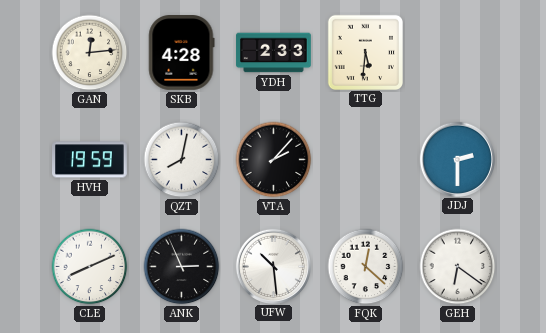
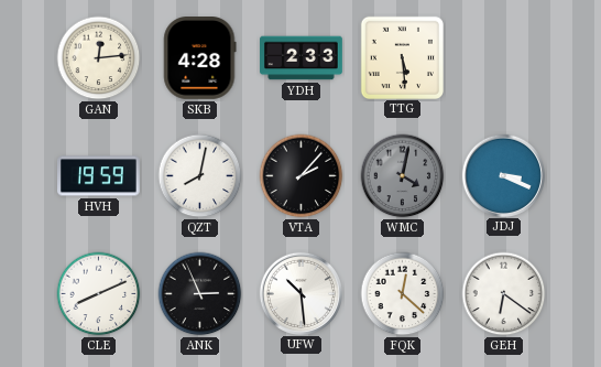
TTG: 5:31 -> 5:29
WMC: none -> 4:02
JDJ: 2:30 -> 3:19
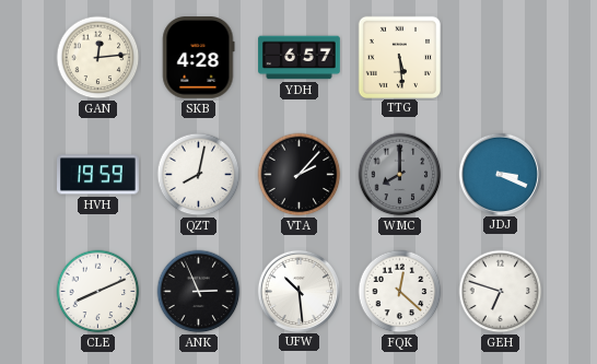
YDH: 2:33 -> 6:57
WMC: 4:02 -> 8:00
GEH: 6:21 -> 6:48
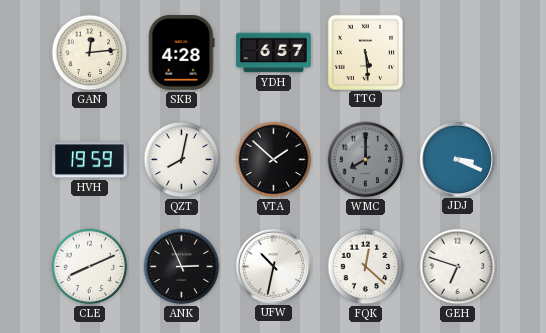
VTA: 2:07 -> 1:52
UFW: 10:29 -> 10:32
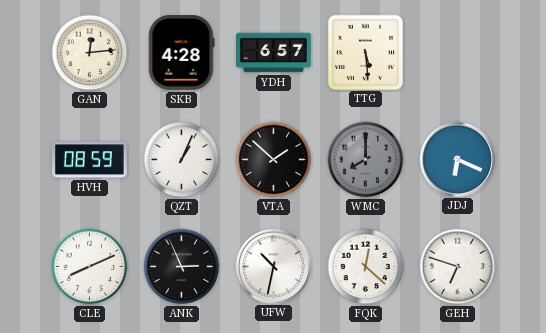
HVH: 19:59 -> 08:59
QZT: 8:02 -> 1:04
JDJ: 3:19 -> 6:19
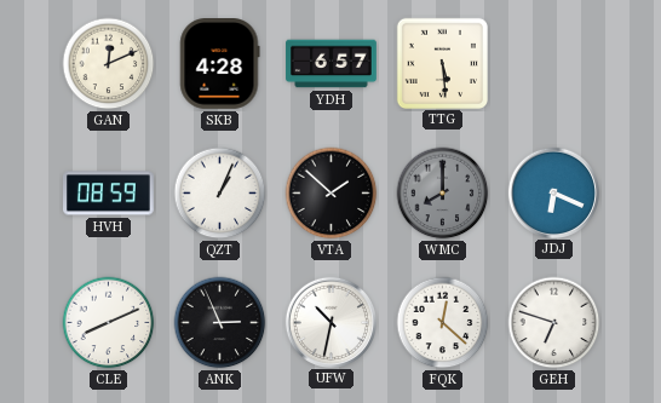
GAN: 12:14 -> 12:11
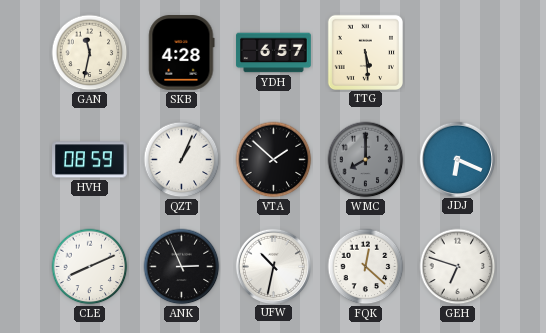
GAN: 12:11 -> 11:32
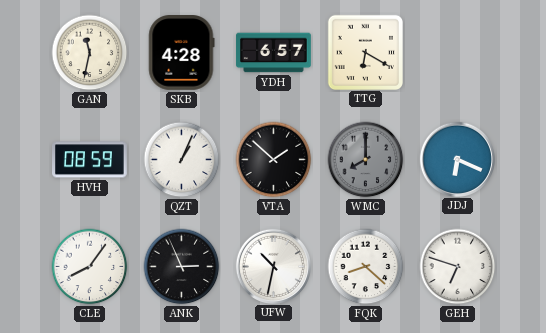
TTG: 5:29 -> 6:20
CLE: 8:11 -> 8:06
FQK: 12:22 -> 8:22
